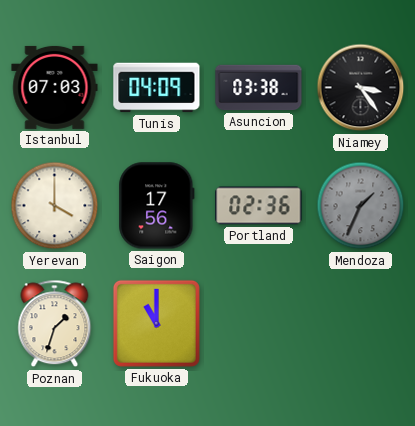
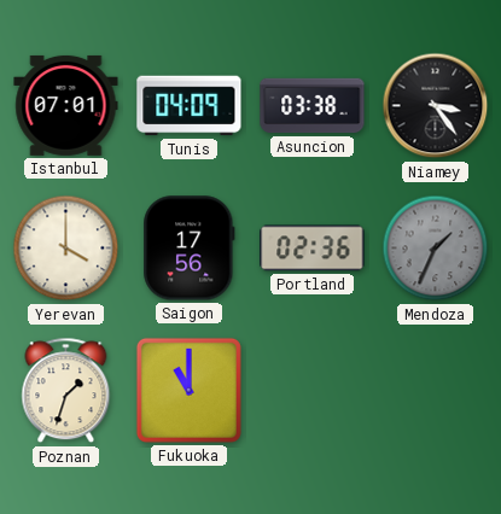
Istanbul: 07:03 -> 07:01
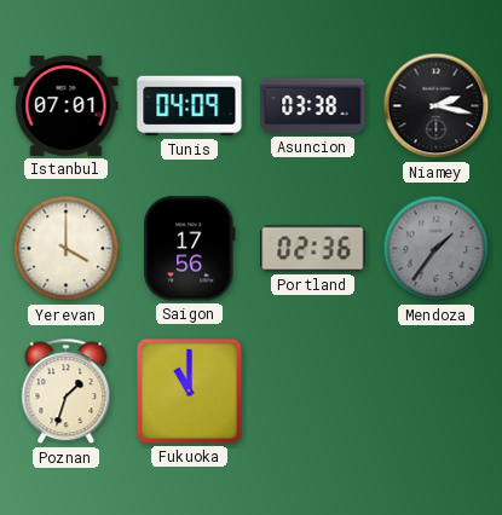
Niamey: 3:24 -> 2:17
Mendoza: 1:34 -> 1:36
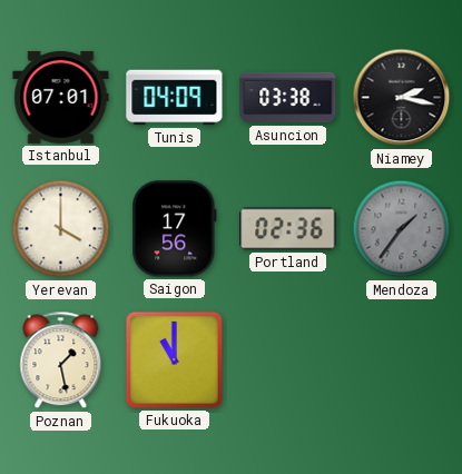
Poznan: 1:33 -> 1:28
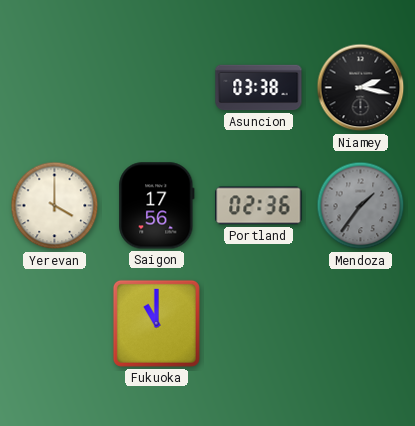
Istanbul: 07:01 -> none
Tunis: 04:09 -> none
Poznan: 1:28 -> none
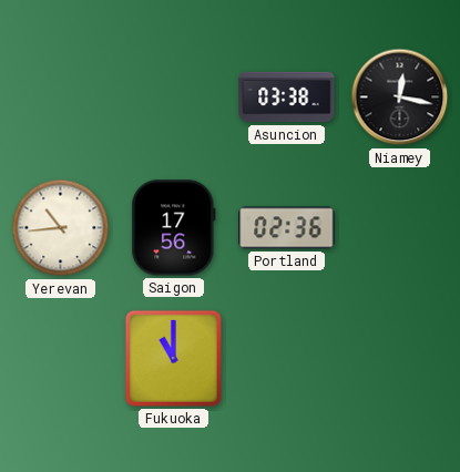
Niamey: 2:17 -> 12:17
Yerevan: 4:00 -> 10:44
Mendoza: 1:36 -> none
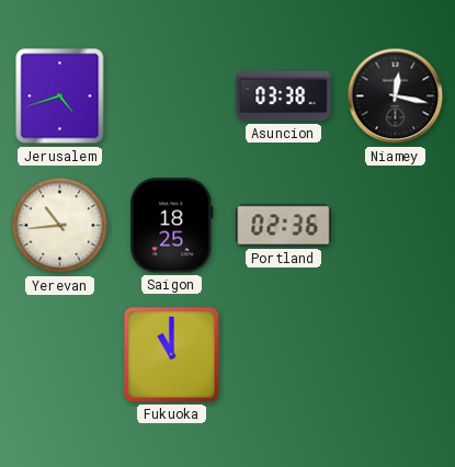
Jerusalem: none -> 4:42
Saigon: 17:56 -> 18:25
